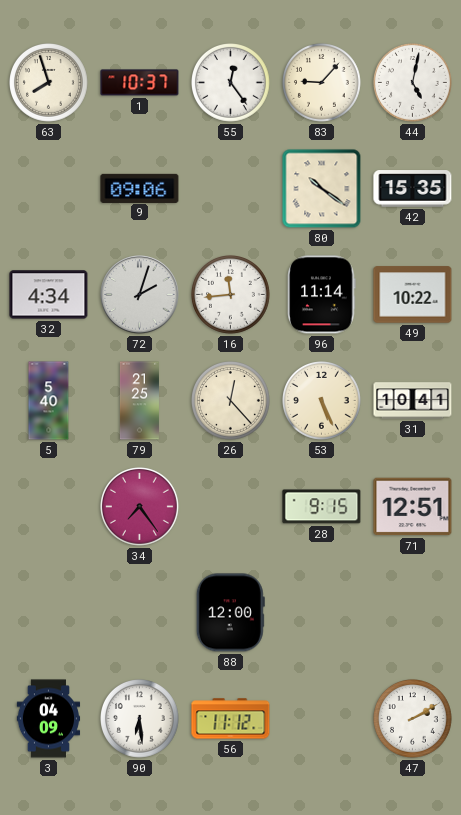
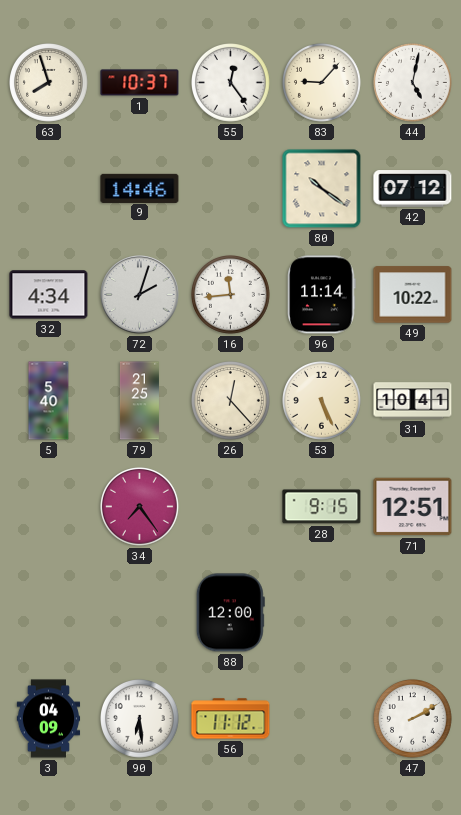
9: 09:06 -> 14:46
42: 15:35 -> 07:12
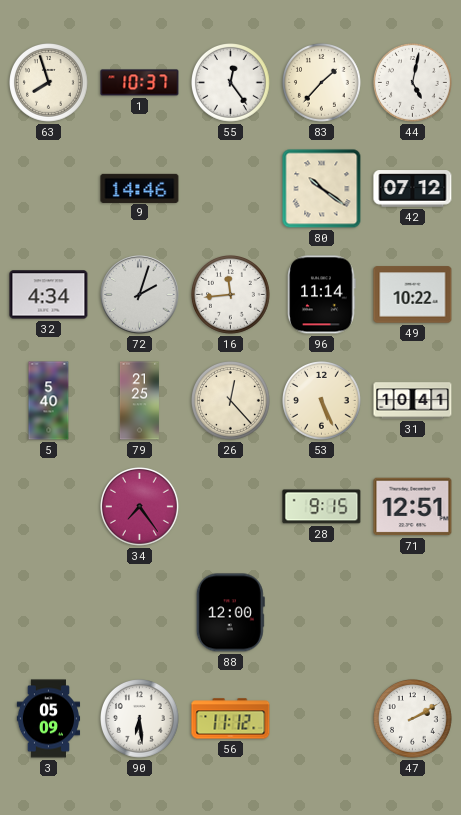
83: 9:07 -> 1:37
3: 04:09 -> 05:09
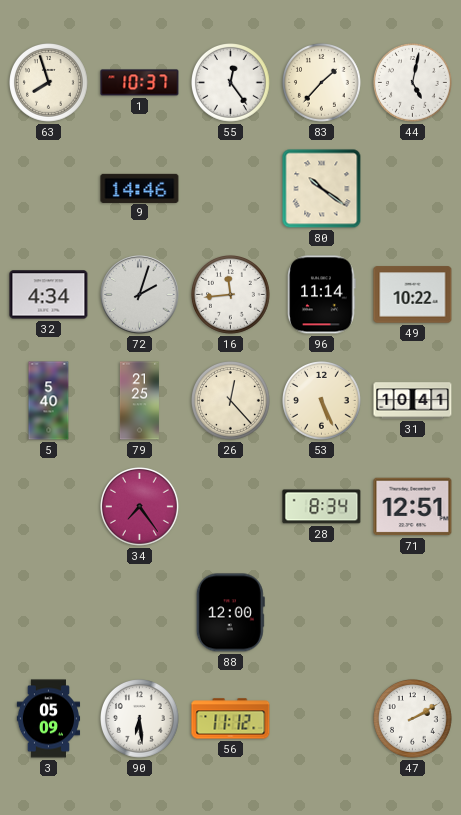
42: 07:12 -> none
28: 9:15 -> 8:34
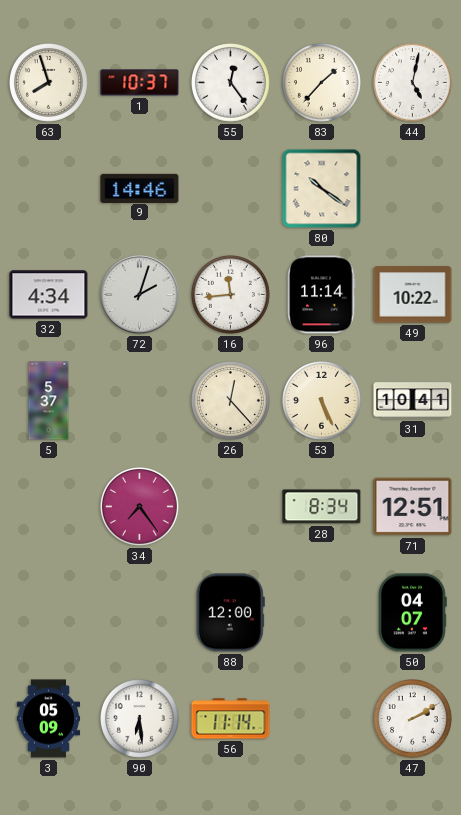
5: 5:40 -> 5:37
79: 21:25 -> none
50: none -> 04:07
56: 11:12 -> 11:14
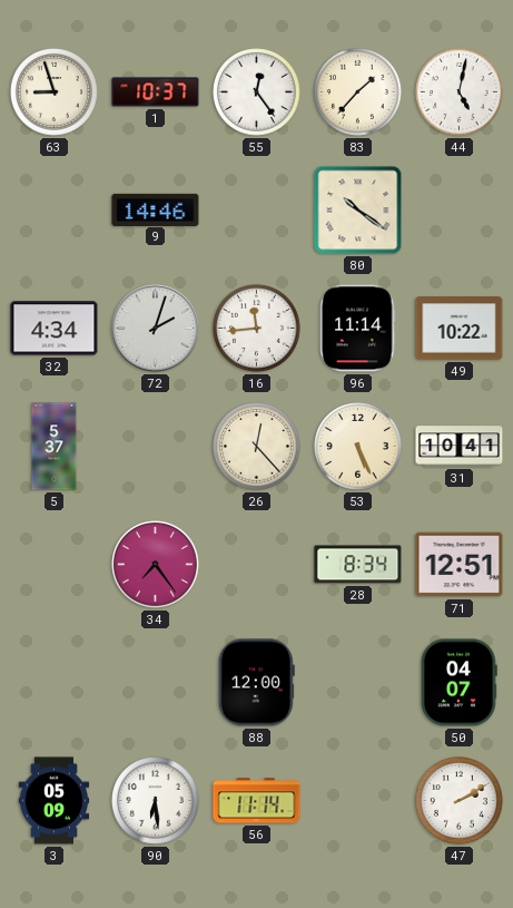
63: 7:57 -> 8:57
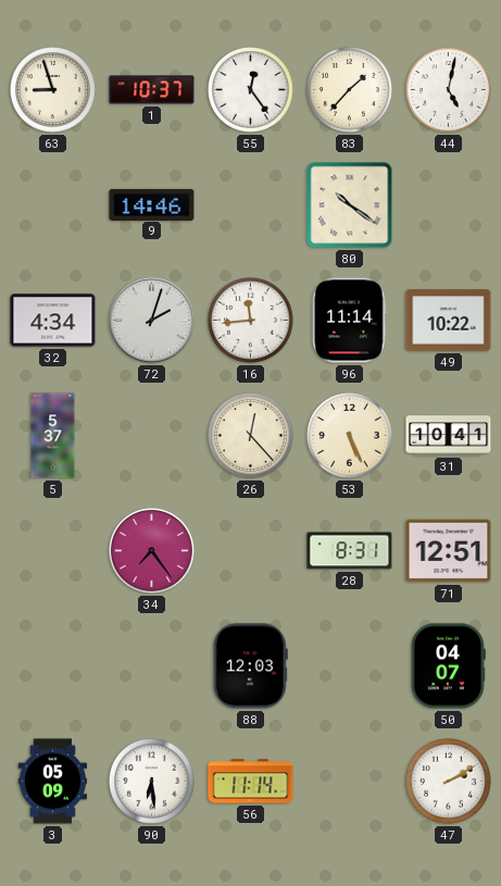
28: 8:34 -> 8:31
88: 12:00 -> 12:03
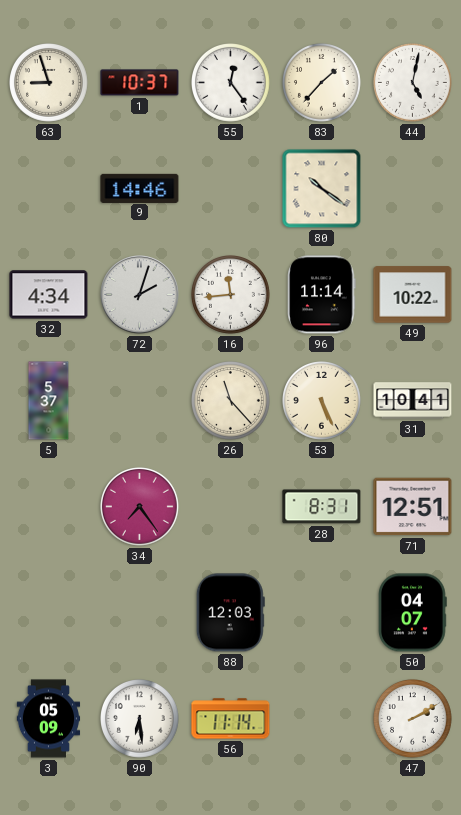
26: 12:23 -> 11:23
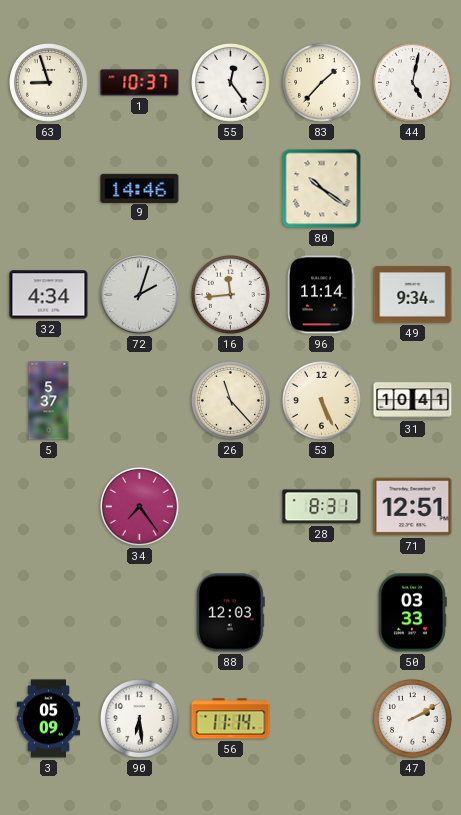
49: 10:22 -> 9:34
50: 04:07 -> 03:33
